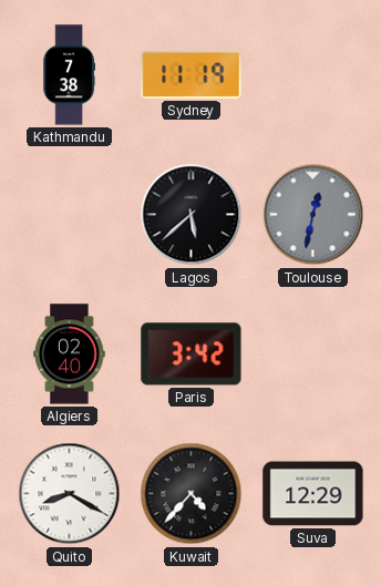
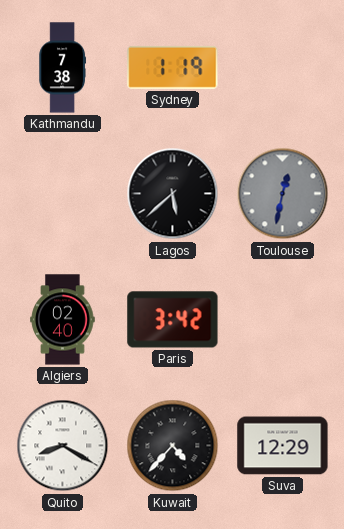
Sydney: 11:19 -> 1:19
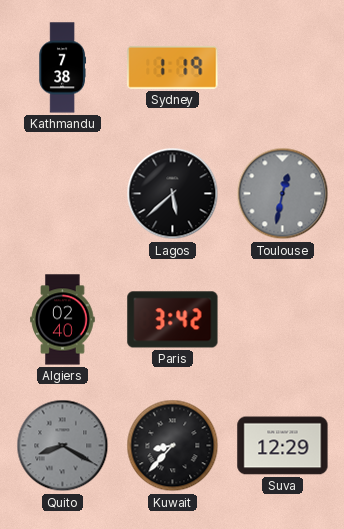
Quito dial: white -> grey
Kuwait: 4:37 -> 8:37
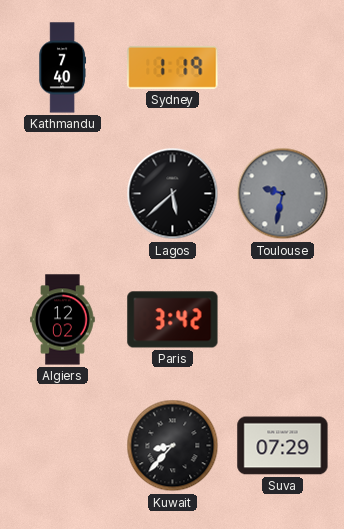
Kathmandu: 7:38 -> 7:40
Toulouse: 12:32 -> 9:32
Algiers: 02:40 -> 12:02
Quito: 8:20 -> none
Suva: 12:29 -> 07:29
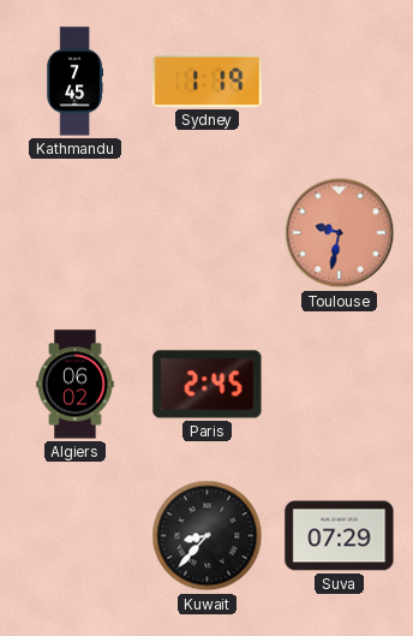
Kathmandu: 7:40 -> 7:45
Lagos: 5:38 -> none
Toulouse dial: grey -> salmon
Algiers: 12:02 -> 06:02
Paris: 3:42 -> 2:45
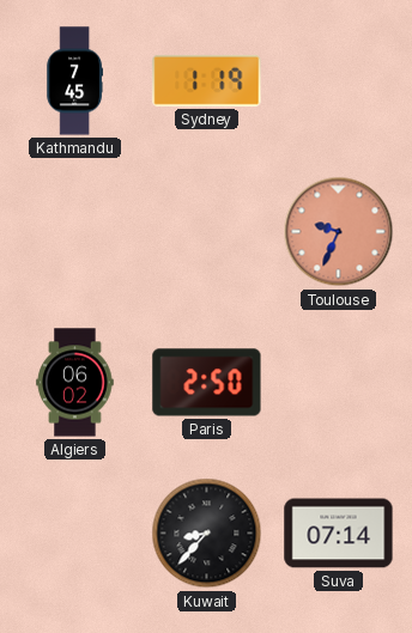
Toulouse: 9:32 -> 9:34
Paris: 2:45 -> 2:50
Suva: 07:29 -> 07:14
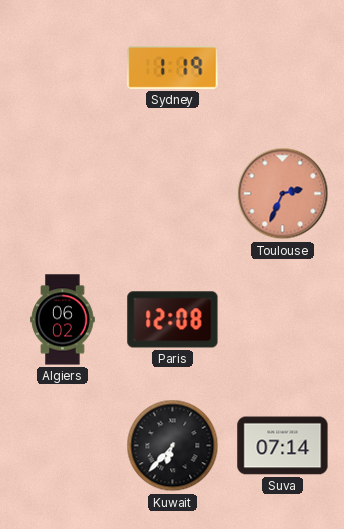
Kathmandu: 7:45 -> none
Toulouse: 9:34 -> 2:34
Paris: 2:50 -> 12:08
Kuwait: 8:37 -> 6:37
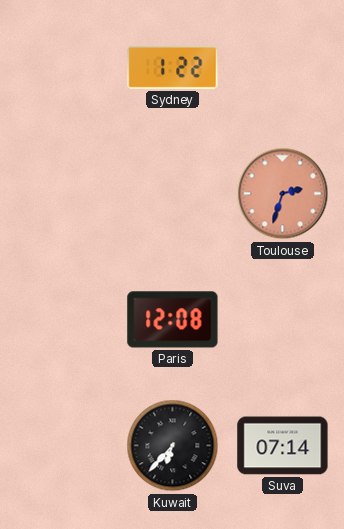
Sydney: 1:19 -> 1:22
Toulouse: 2:34 -> 2:33
Algiers: 06:02 -> none
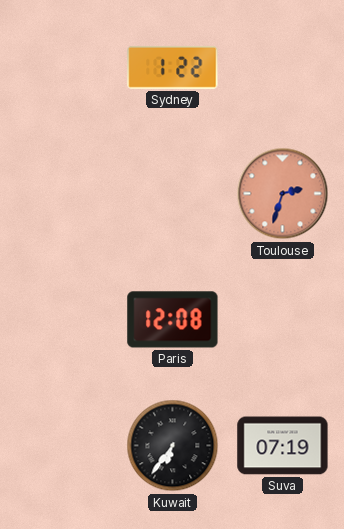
Kuwait: 6:37 -> 6:36
Suva: 07:14 -> 07:19
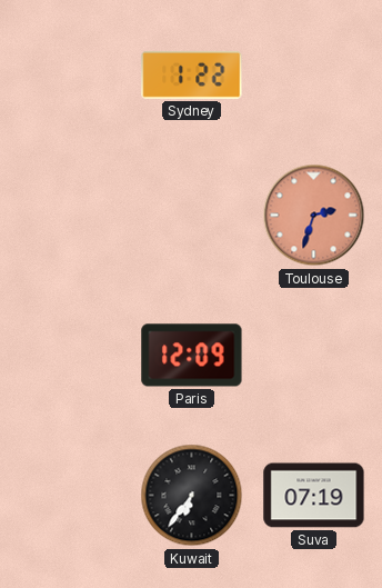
Paris: 12:08 -> 12:09
